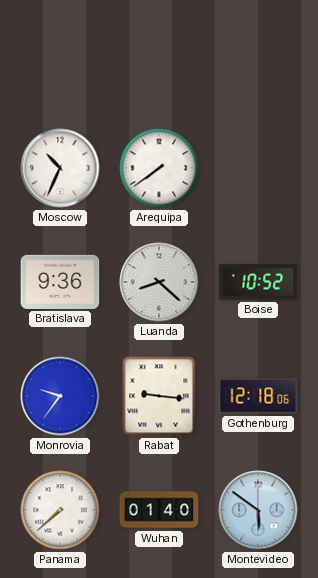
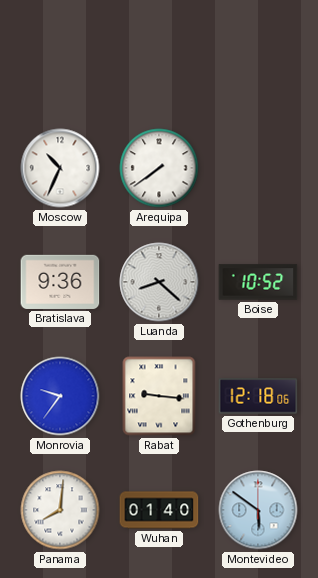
Panama: 7:38 -> 8:01
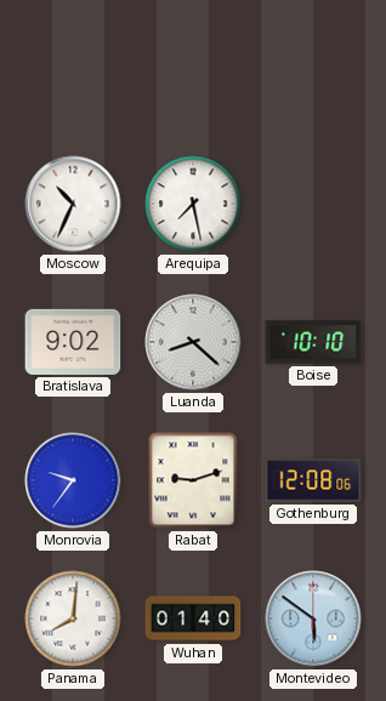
Arequipa: 7:39 -> 7:28
Bratislava: 9:36 -> 9:02
Boise: 10:52 -> 10:10
Rabat: 9:16 -> 9:12
Gothenburg: 12:18 -> 12:08
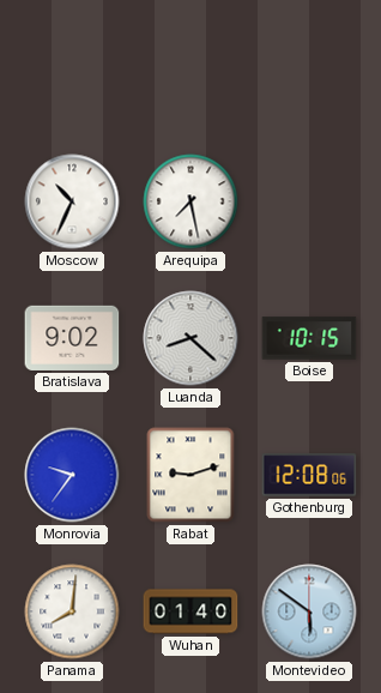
Boise: 10:10 -> 10:15
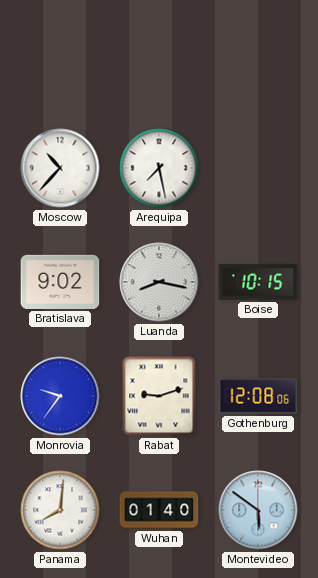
Moscow: 10:34 -> 10:37
Luanda: 8:22 -> 8:17
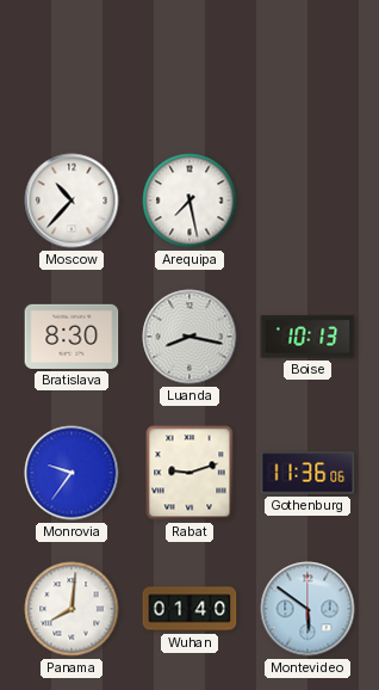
Bratislava: 9:02 -> 8:30
Boise: 10:15 -> 10:13
Gothenburg: 12:08 -> 11:36
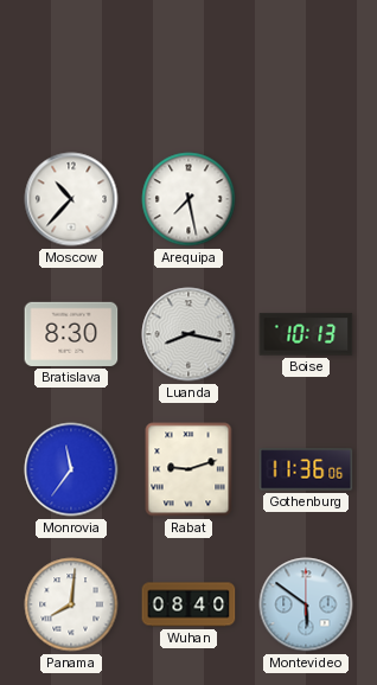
Monrovia: 9:36 -> 11:36
Wuhan: 01:40 -> 08:40
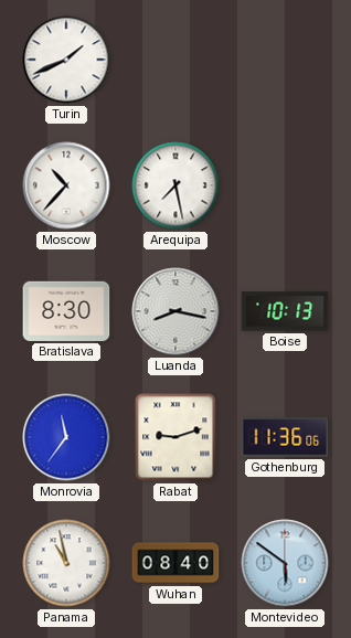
Turin: none -> 1:41
Panama: 8:01 -> 10:58
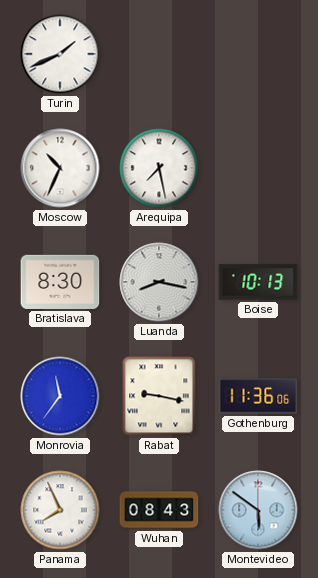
Moscow: 10:37 -> 10:34
Rabat: 9:12 -> 9:17
Panama: 10:58 -> 7:56
Wuhan: 08:40 -> 08:43
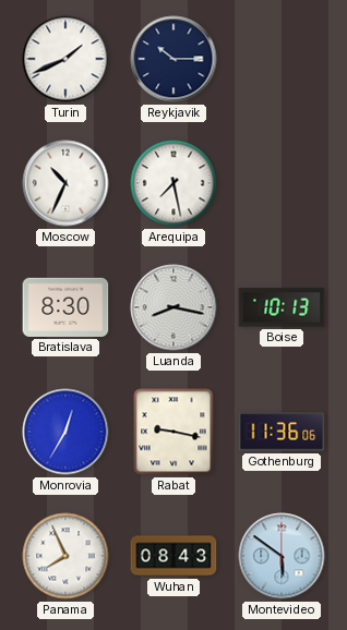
Reykjavik: none -> 10:15
Monrovia: 11:36 -> 12:35
